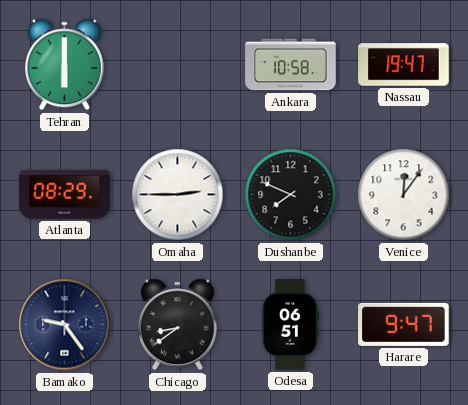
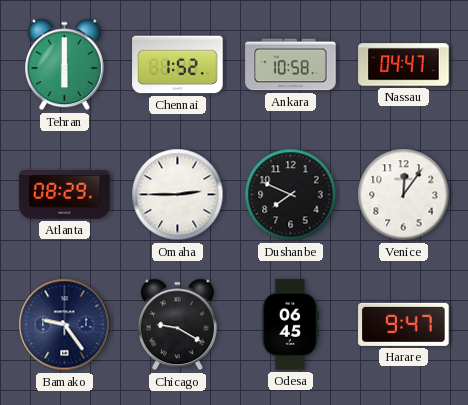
Chennai: none -> 1:52
Nassau: 19:47 -> 04:47
Chicago: 8:39 -> 9:20
Odesa: 06:51 -> 06:45
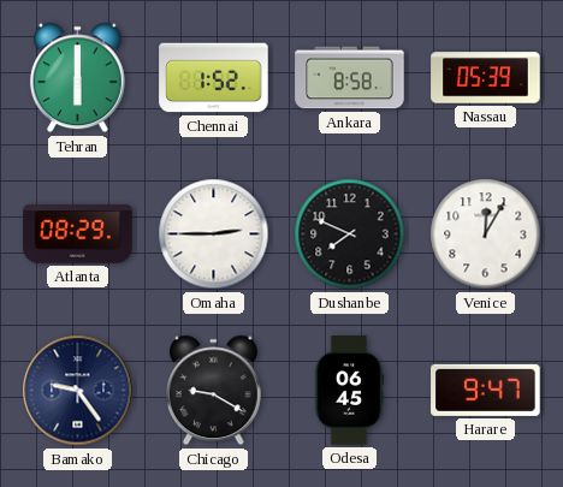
Ankara: 10:58 -> 8:58
Nassau: 04:47 -> 05:39
Venice: 12:06 -> 12:05
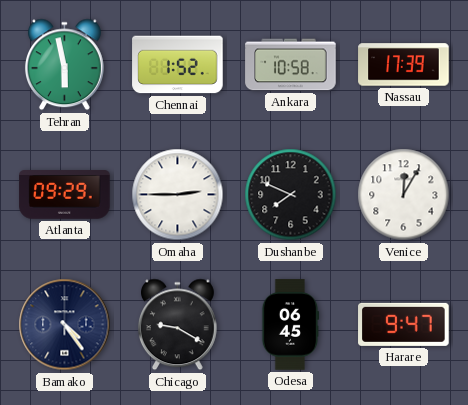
Tehran: 6:00 -> 5:58
Ankara: 8:58 -> 10:58
Nassau: 05:39 -> 17:39
Atlanta: 08:29 -> 09:29
Bamako: 9:24 -> 4:24
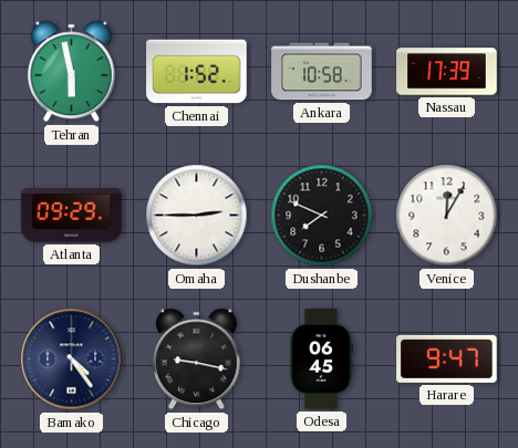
Chicago: 9:20 -> 9:17
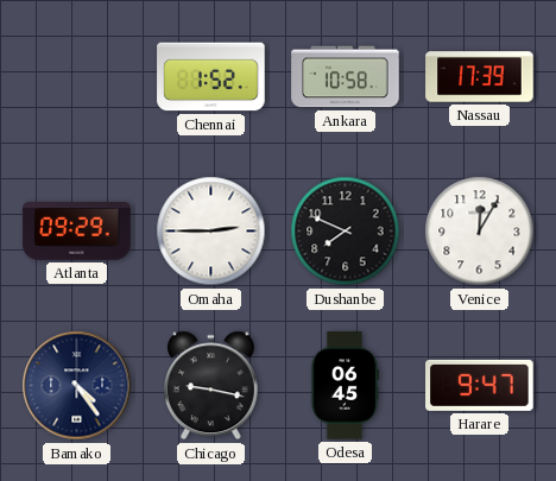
Tehran: 5:58 -> none
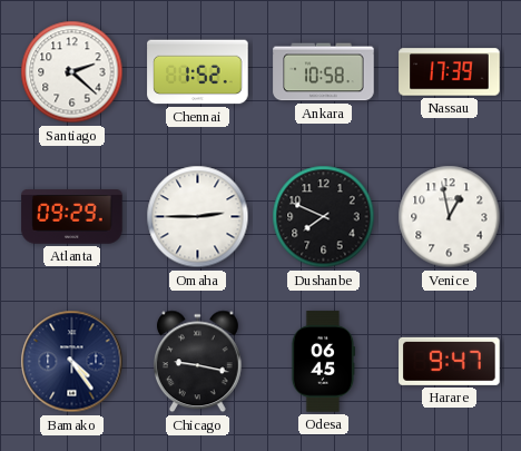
Santiago: none -> 2:22
Venice: 12:05 -> 12:58
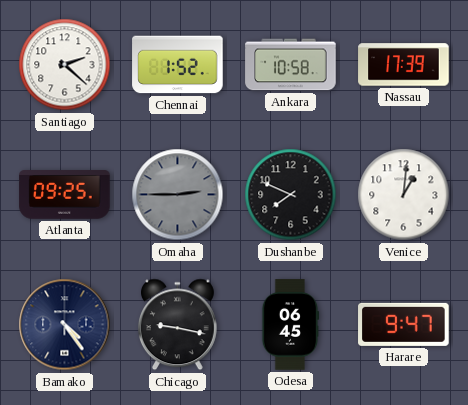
Atlanta: 09:29 -> 09:25
Omaha dial: white -> grey
Venice: 12:58 -> 1:01
